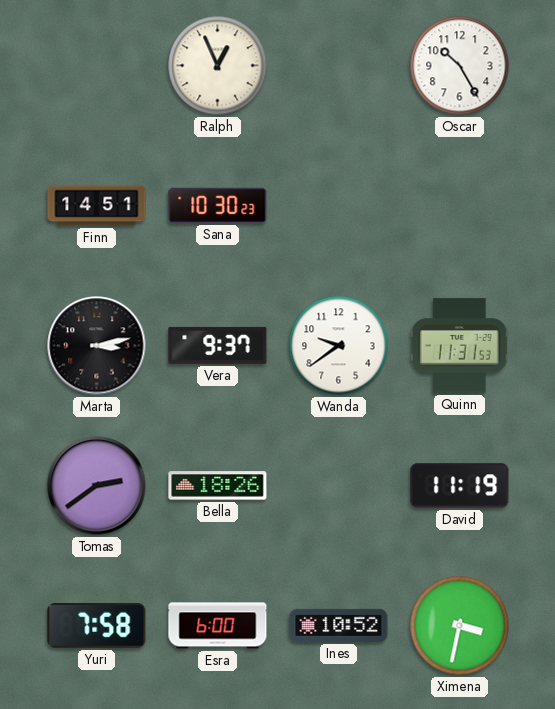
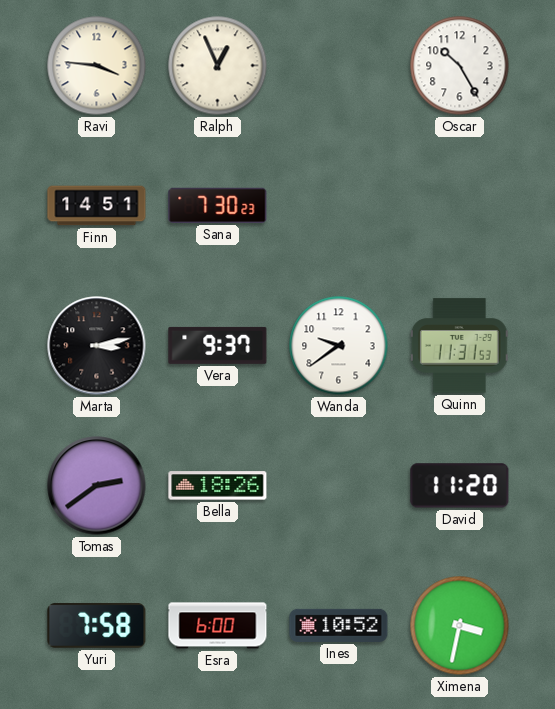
Ravi: none -> 3:46
Sana: 10:30 -> 7:30
David: 11:19 -> 11:20
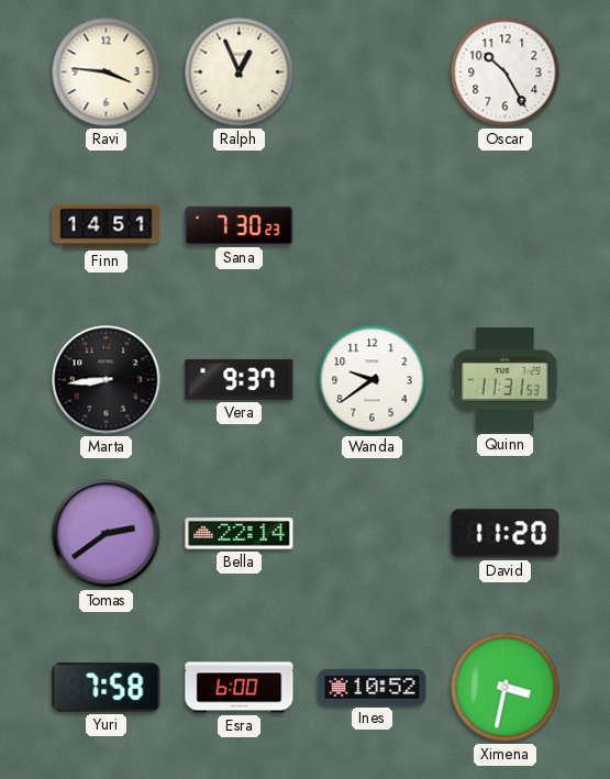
Marta: 3:13 -> 8:44
Bella: 18:26 -> 22:14
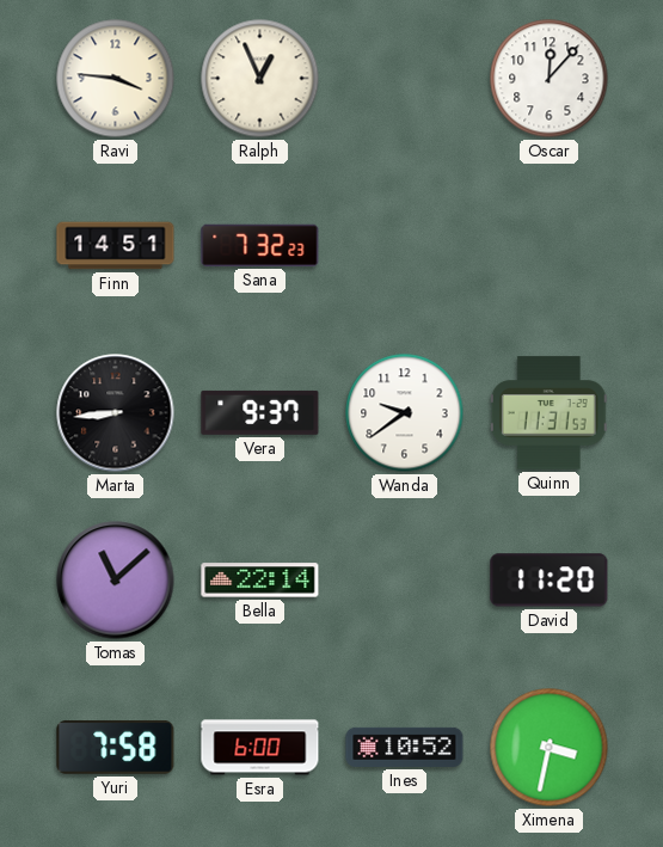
Oscar: 10:25 -> 12:07
Sana: 7:30 -> 7:32
Tomas: 2:39 -> 11:08
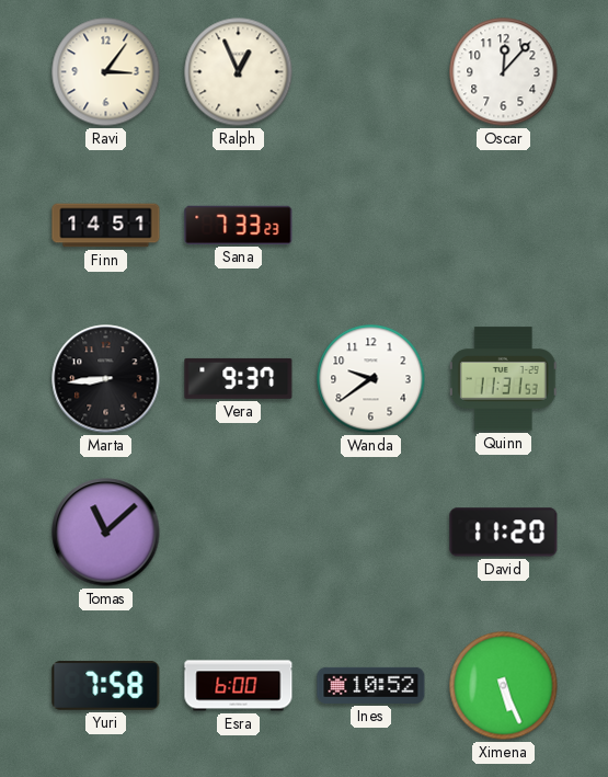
Ravi: 3:46 -> 3:06
Sana: 7:32 -> 7:33
Bella: 22:14 -> none
Ximena: 3:32 -> 5:26
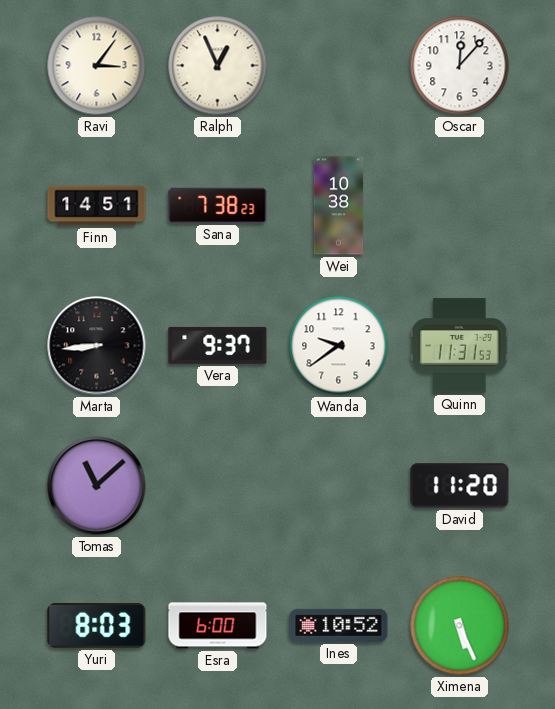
Sana: 7:33 -> 7:38
Wei: none -> 10:38
Yuri: 7:58 -> 8:03
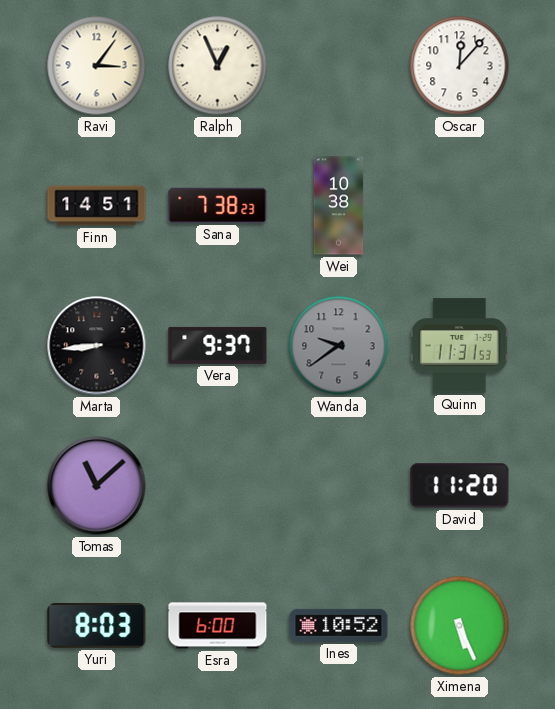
Wanda dial: white -> grey
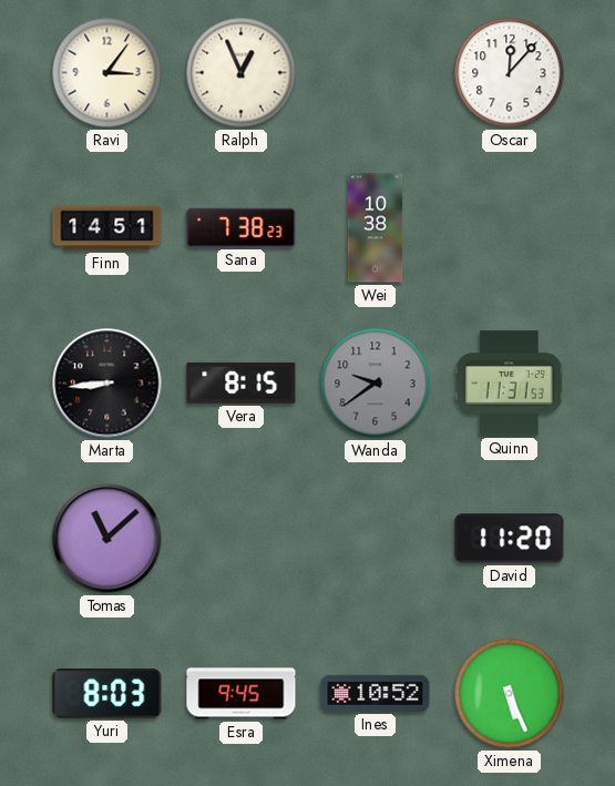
Vera: 9:37 -> 8:15
Esra: 6:00 -> 9:45
